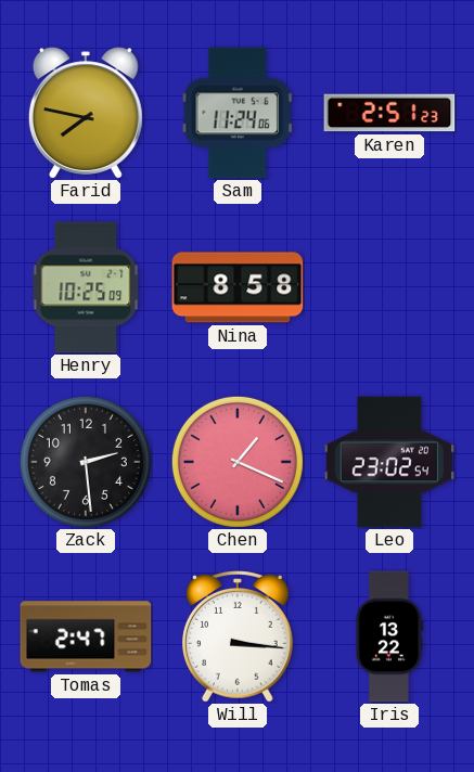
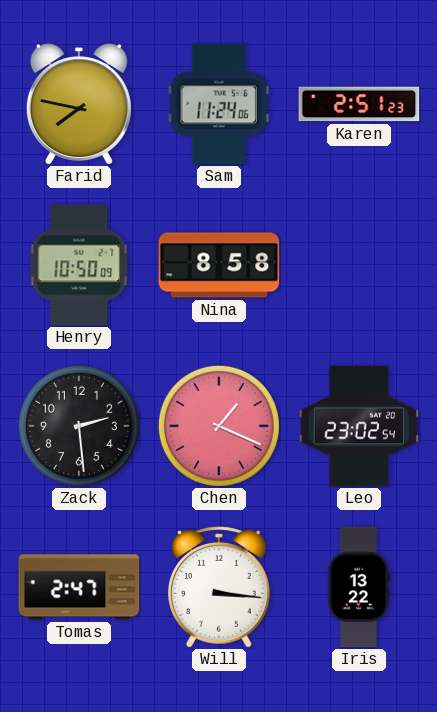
Henry: 10:25 -> 10:50
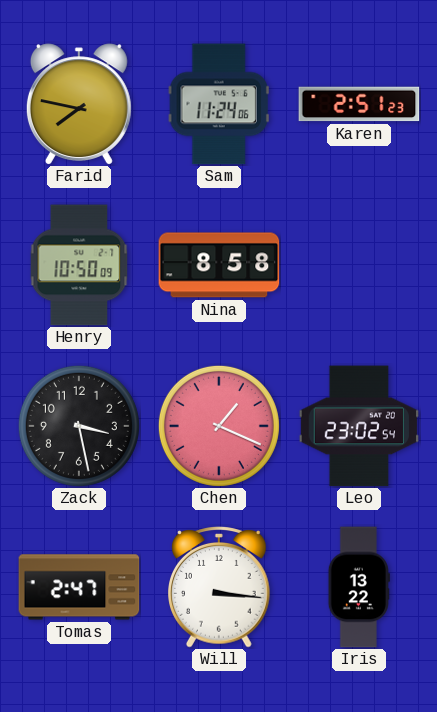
Zack: 2:29 -> 3:28
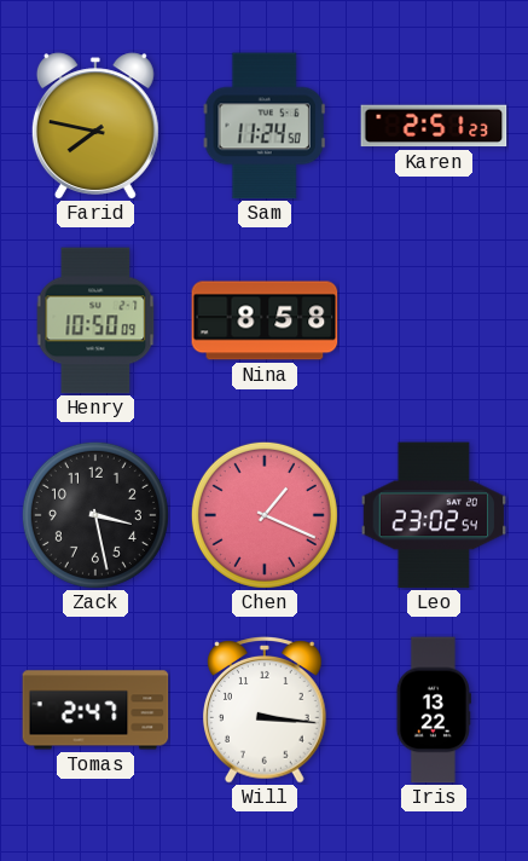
Sam: 11:24:06 -> 11:24:50
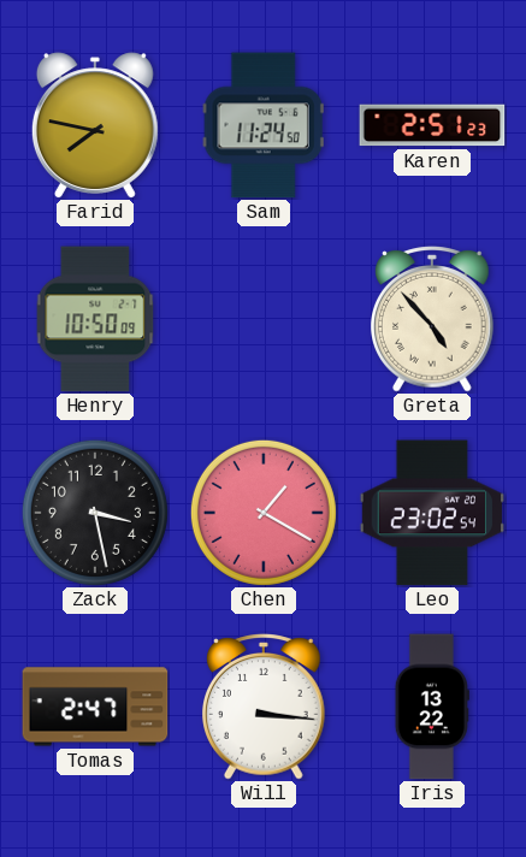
Nina: 8:58 -> none
Greta: none -> 4:53
Chen: 1:19 -> 1:20
